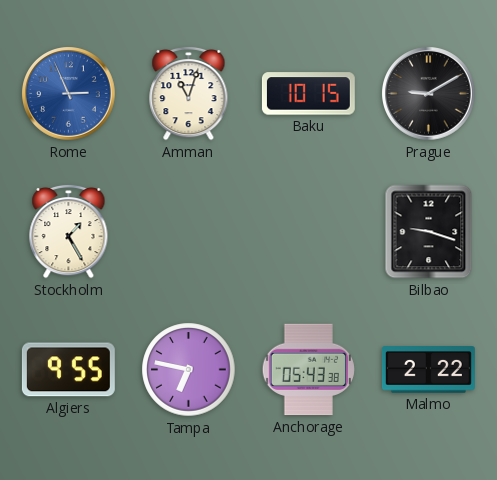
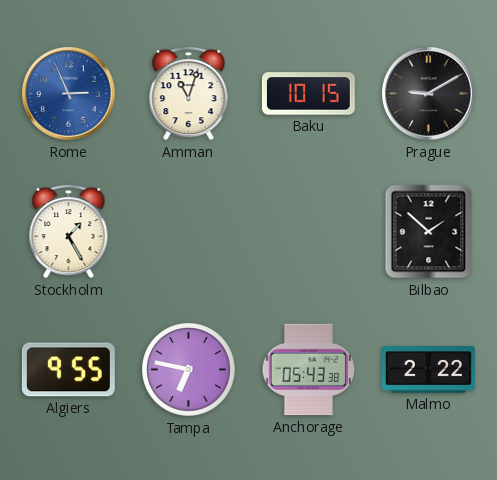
Bilbao: 9:18 -> 1:52
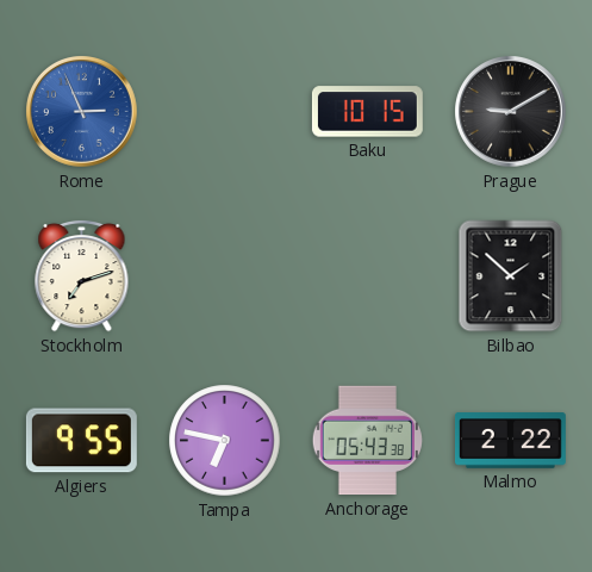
Amman: 11:03 -> none
Stockholm: 1:25 -> 7:12
